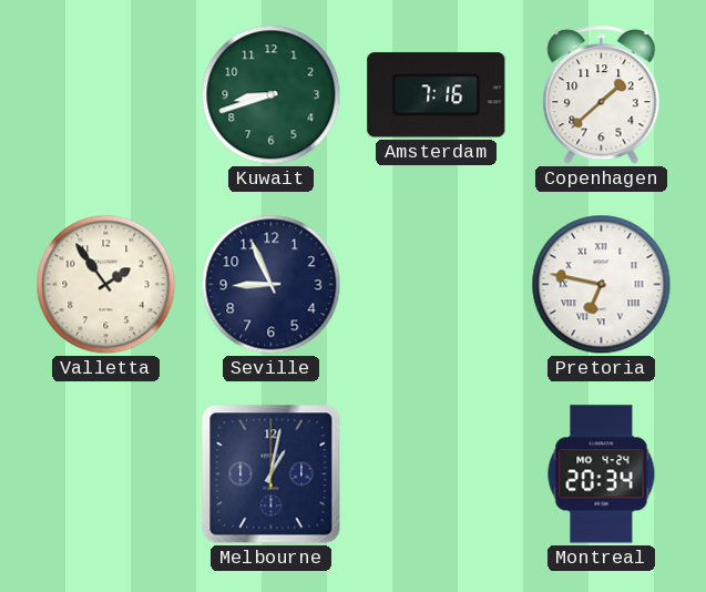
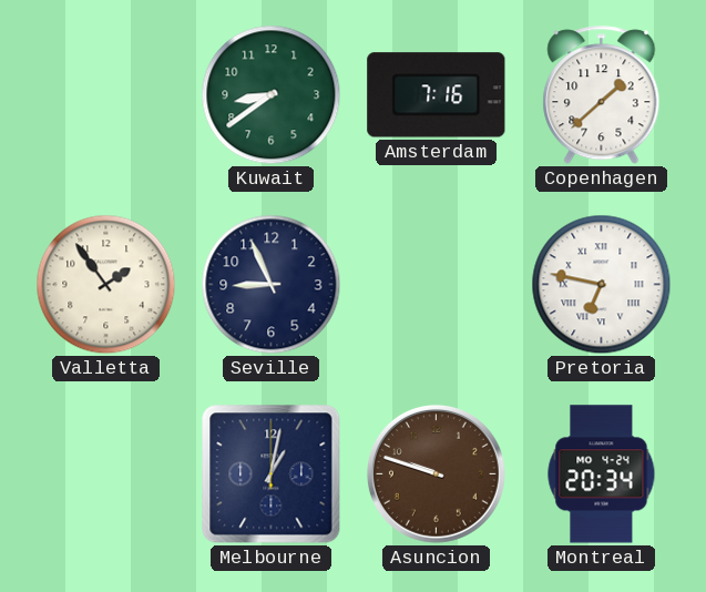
Kuwait: 8:42 -> 8:39
Asuncion: none -> 9:48
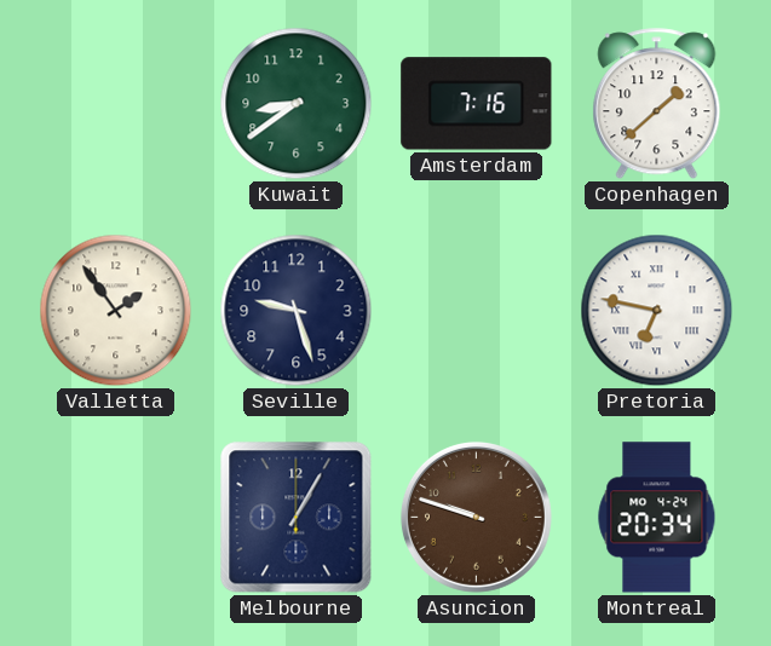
Seville: 8:56 -> 9:27
Melbourne: 1:02 -> 1:05
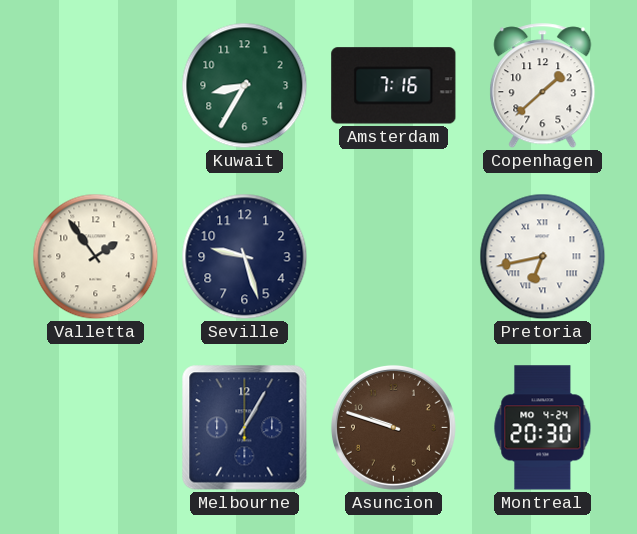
Kuwait: 8:39 -> 8:35
Pretoria: 6:47 -> 6:43
Montreal: 20:34 -> 20:30
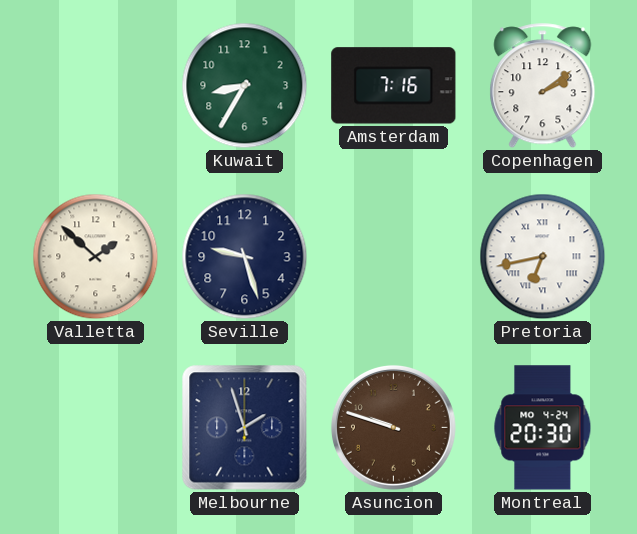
Copenhagen: 1:38 -> 2:09
Valletta: 1:54 -> 1:52
Melbourne: 1:05 -> 1:57
